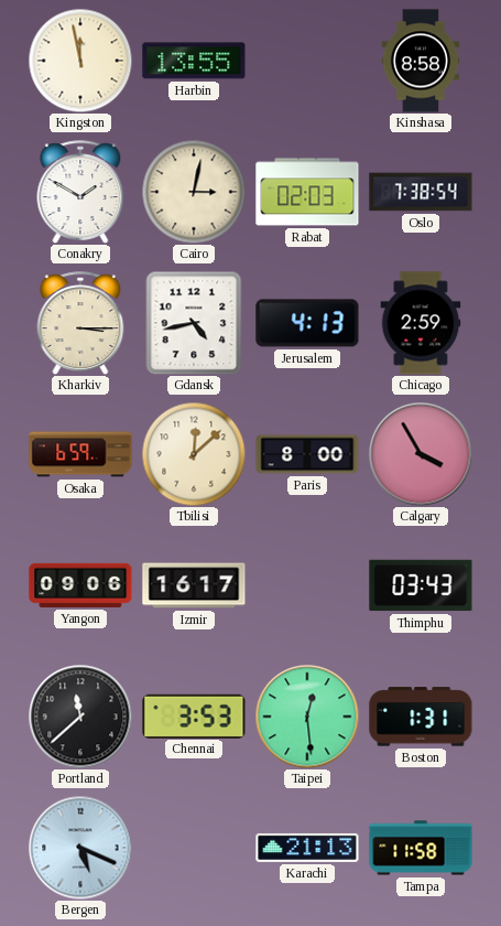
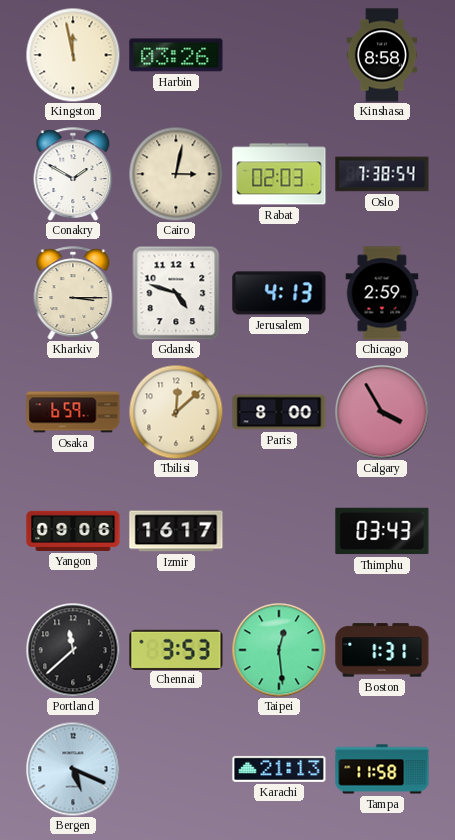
Harbin: 13:55 -> 03:26
Gdansk: 4:43 -> 4:48
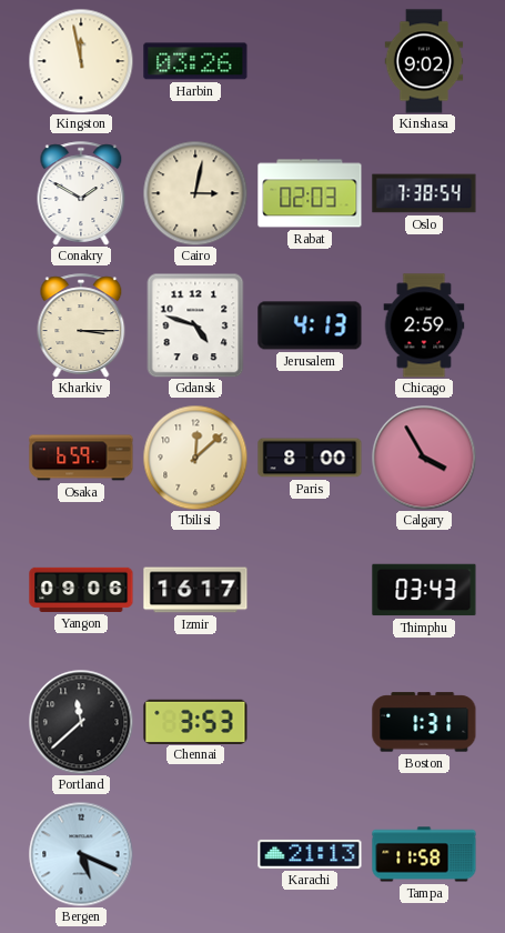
Kinshasa: 8:58 -> 9:02
Taipei: 12:29 -> none
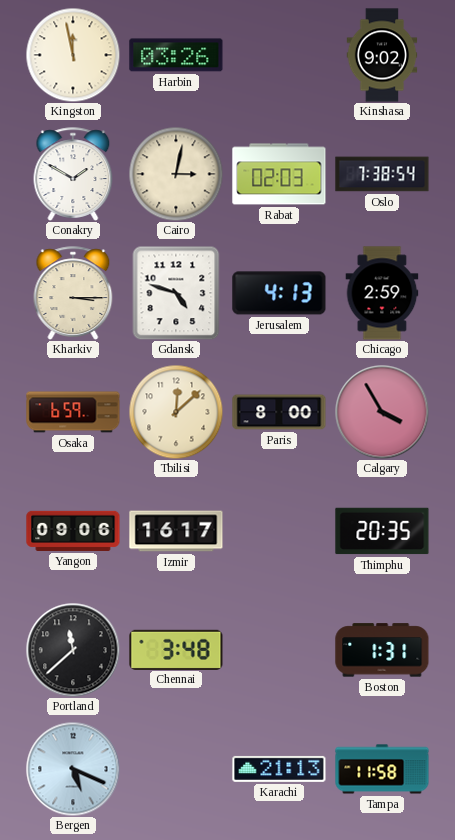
Thimphu: 03:43 -> 20:35
Chennai: 3:53 -> 3:48
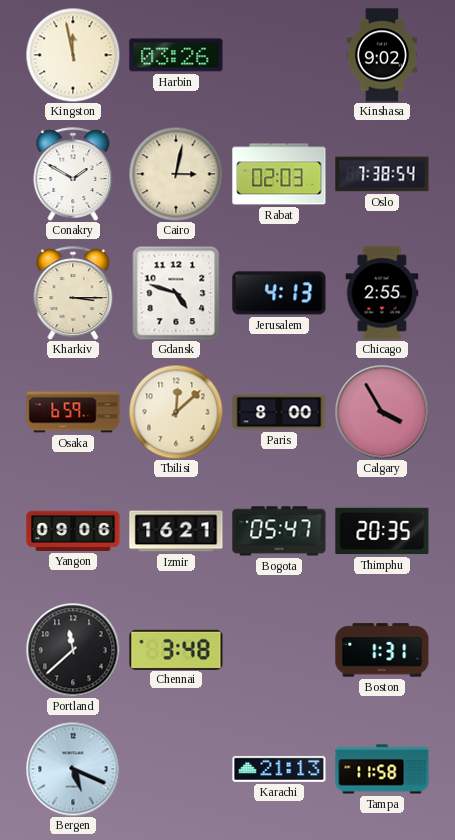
Chicago: 2:59 -> 2:55
Izmir: 16:17 -> 16:21
Bogota: none -> 05:47
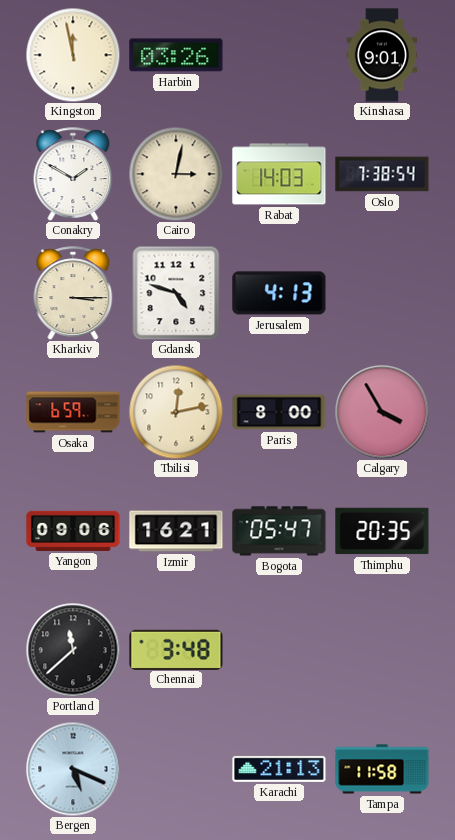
Kinshasa: 9:02 -> 9:01
Rabat: 02:03 -> 14:03
Chicago: 2:55 -> none
Tbilisi: 12:08 -> 12:13
Boston: 1:31 -> none
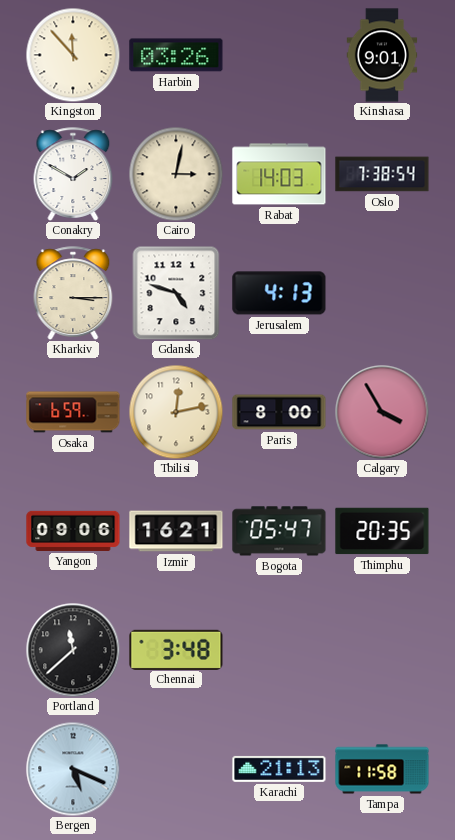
Kingston: 11:58 -> 11:53
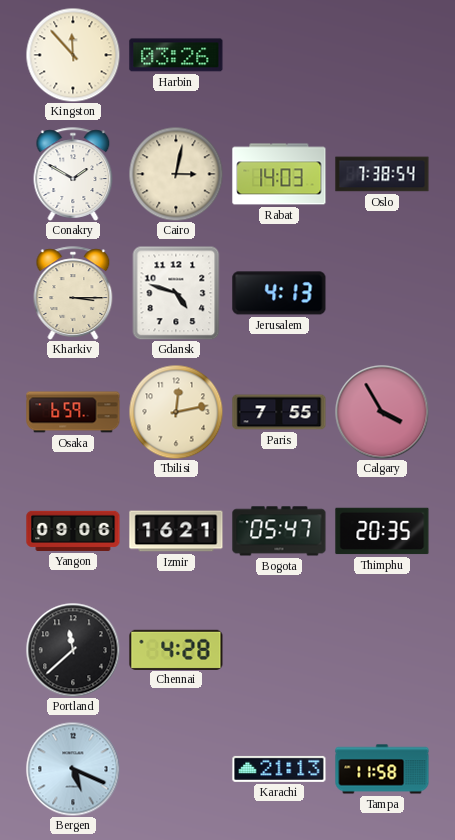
Kinshasa: 9:01 -> none
Paris: 8:00 -> 7:55
Chennai: 3:48 -> 4:28
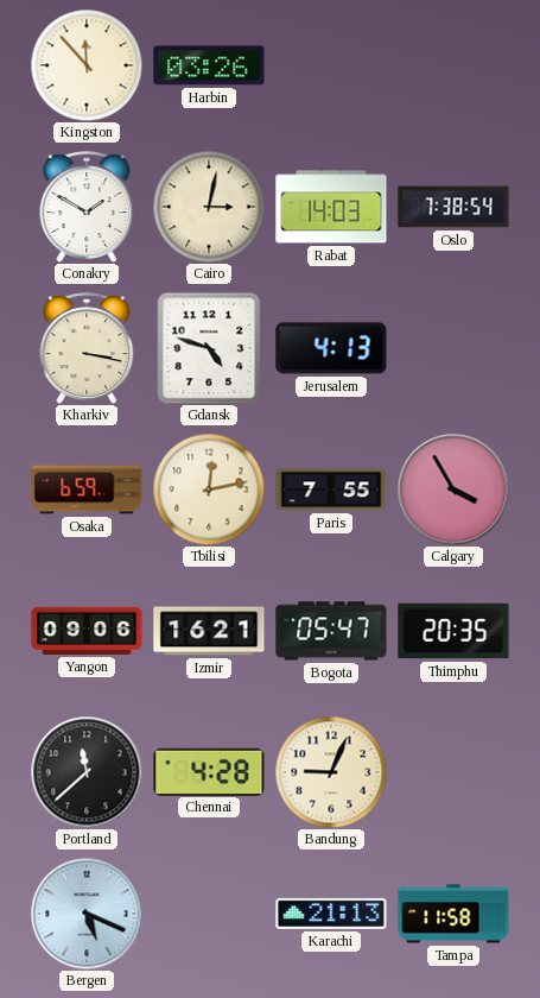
Kharkiv: 3:15 -> 3:17
Bandung: none -> 9:04
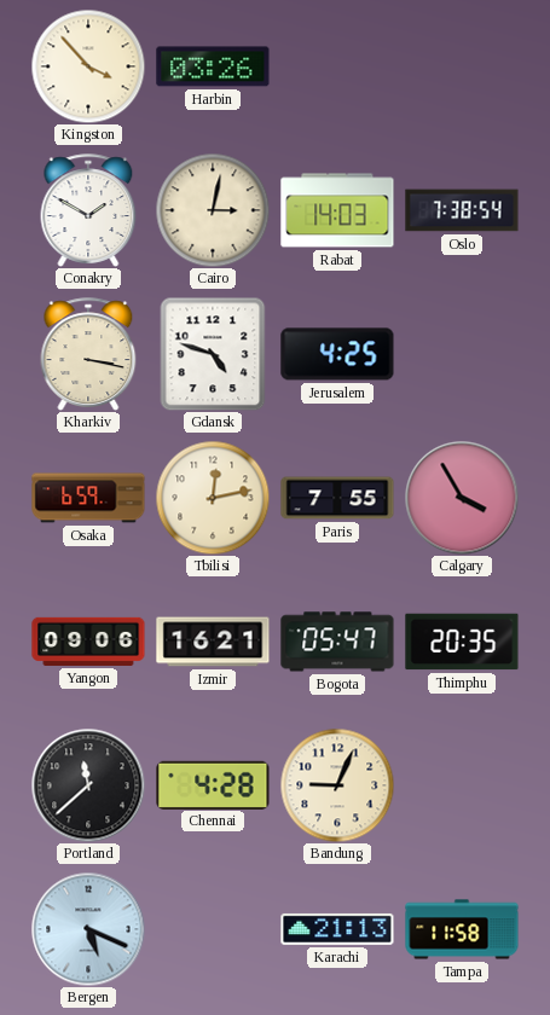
Kingston: 11:53 -> 3:53
Jerusalem: 4:13 -> 4:25
